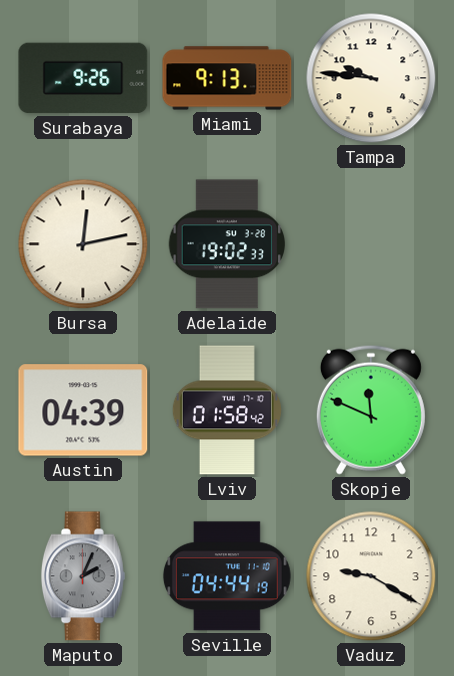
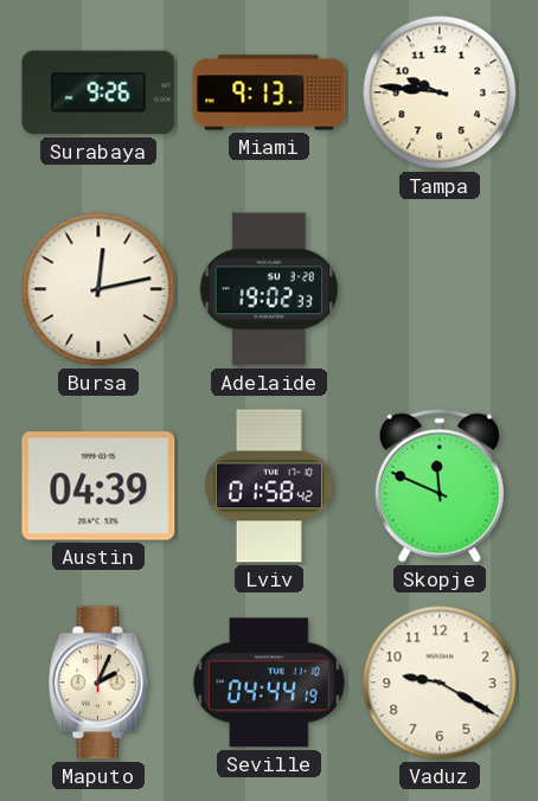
Maputo dial: grey -> cream
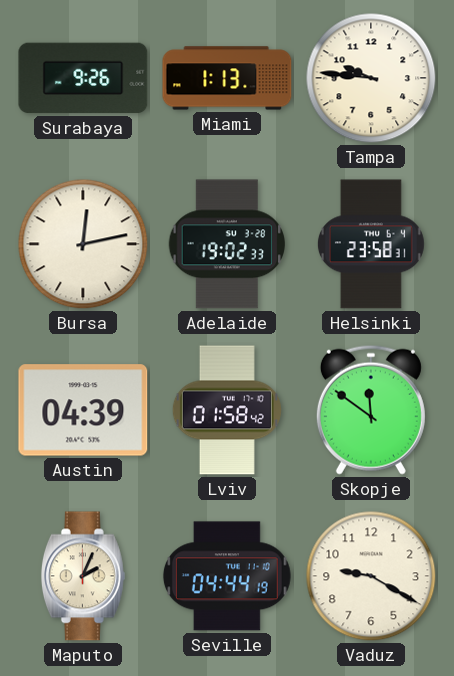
Miami: 9:13 -> 1:13
Helsinki: none -> 23:58
Skopje: 11:49 -> 11:51
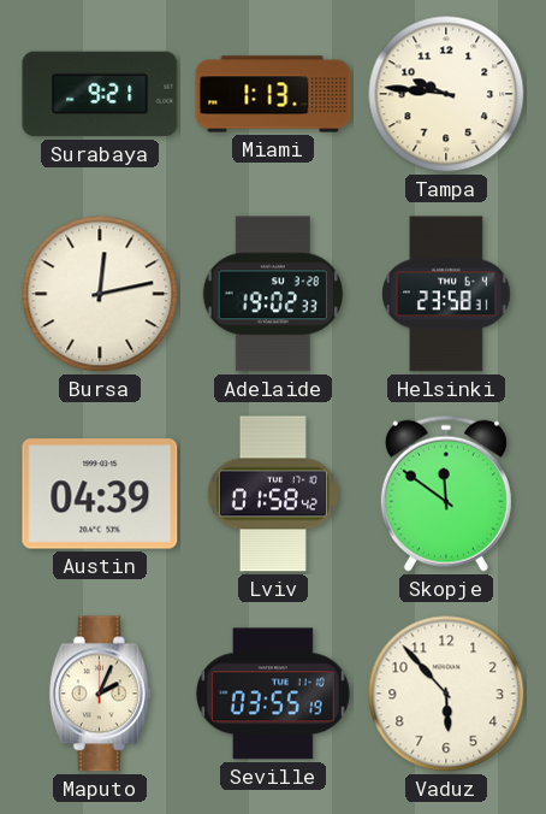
Surabaya: 9:26 -> 9:21
Seville: 04:44 -> 03:55
Vaduz: 9:20 -> 5:53
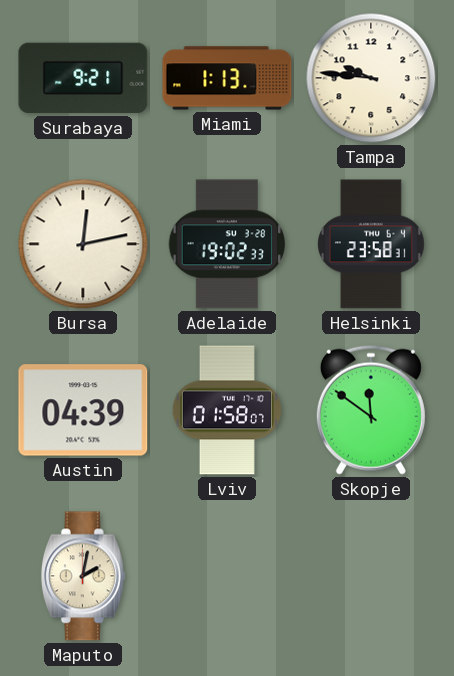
Lviv: 01:58:42 -> 01:58:07
Maputo: 2:04 -> 2:02
Seville: 03:55 -> none
Vaduz: 5:53 -> none
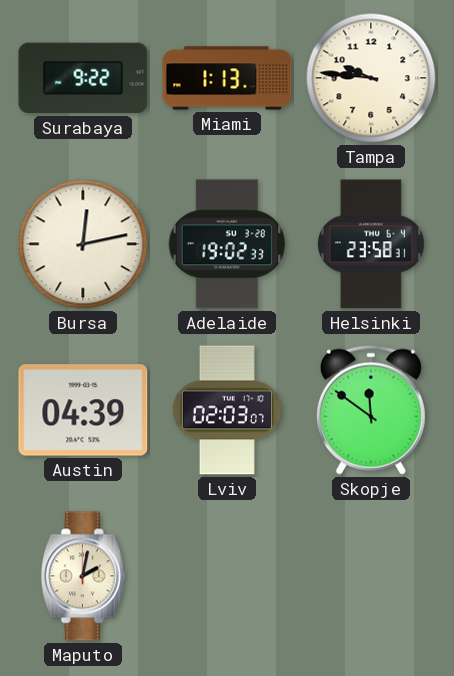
Surabaya: 9:21 -> 9:22
Lviv: 01:58 -> 02:03
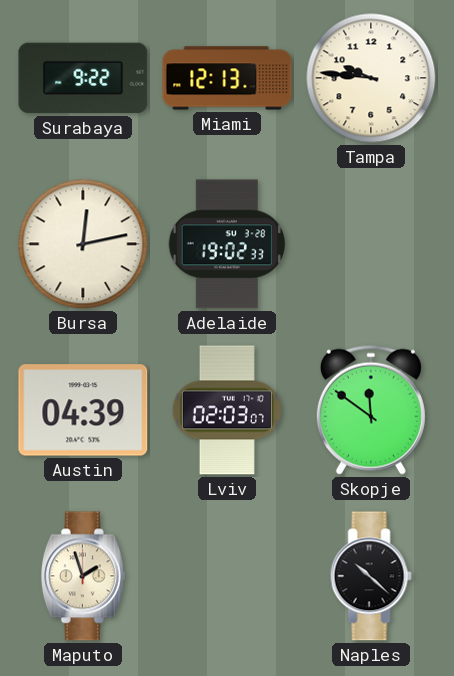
Miami: 1:13 -> 12:13
Helsinki: 23:58 -> none
Maputo: 2:02 -> 1:57
Naples: none -> 10:22
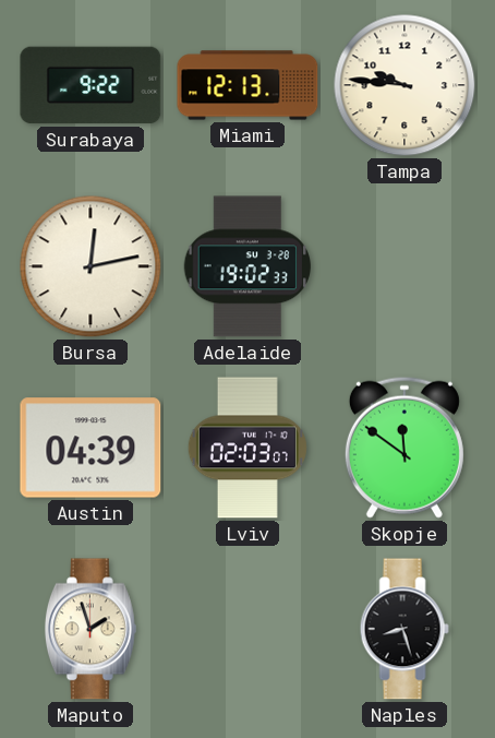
Naples: 10:22 -> 8:27
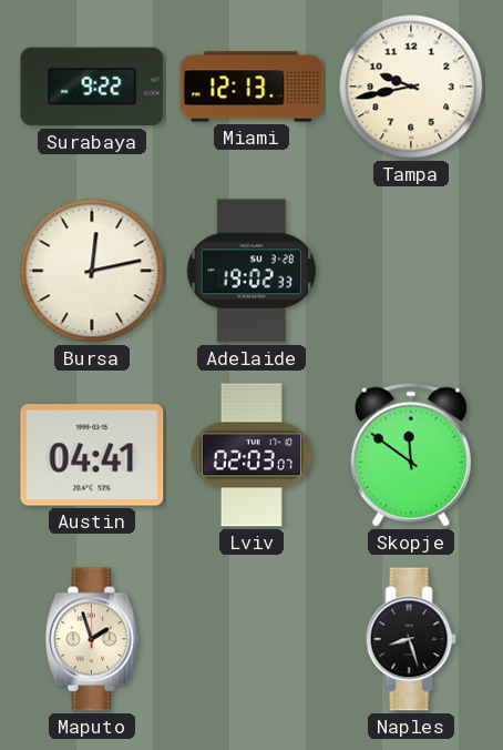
Tampa: 9:46 -> 9:43
Austin: 04:39 -> 04:41
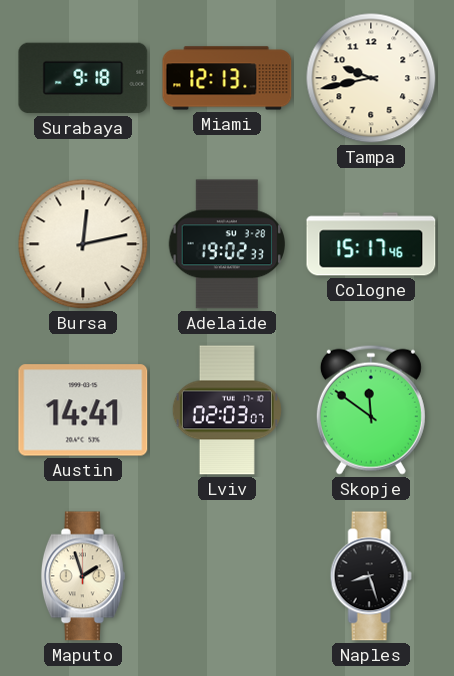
Surabaya: 9:22 -> 9:18
Cologne: none -> 15:17
Austin: 04:41 -> 14:41
